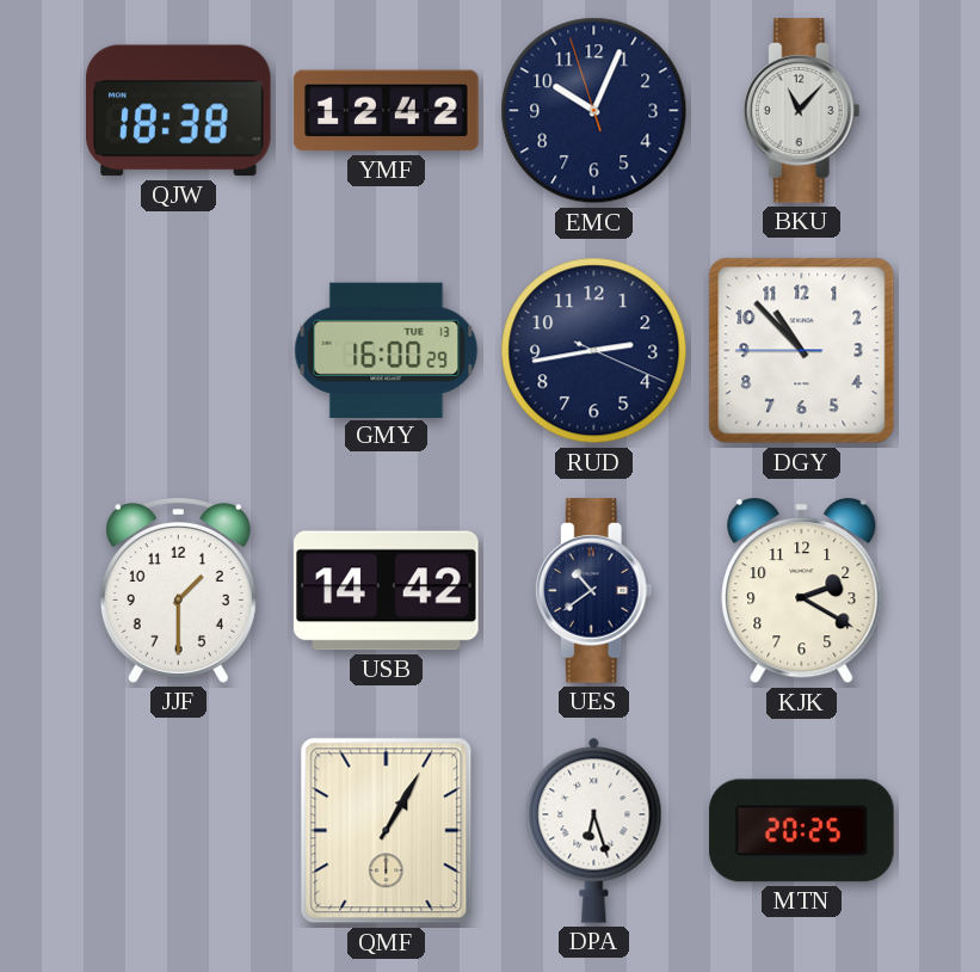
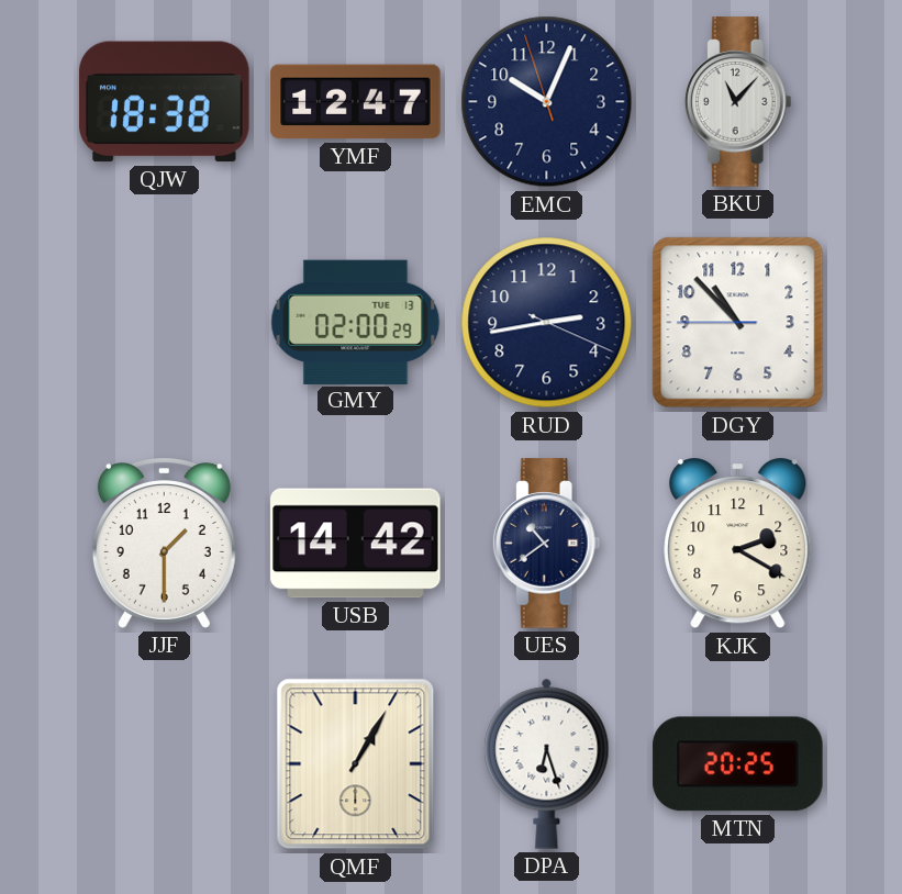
YMF: 12:42 -> 12:47
GMY: 16:00 -> 02:00
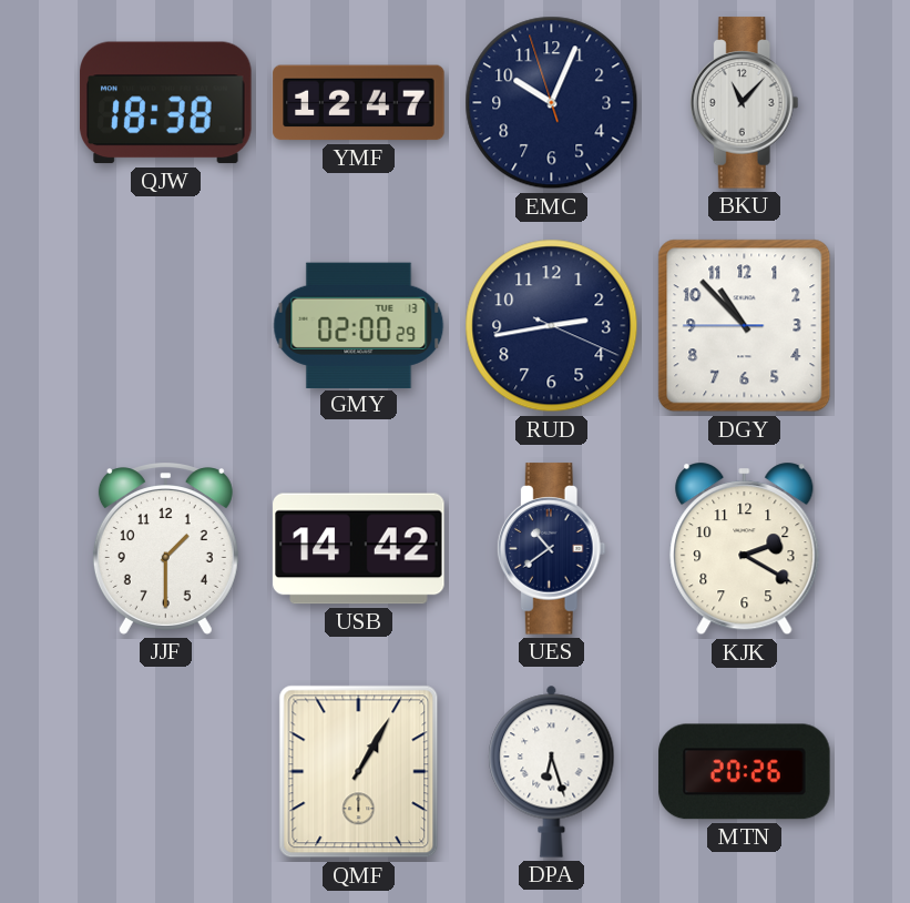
MTN: 20:25 -> 20:26
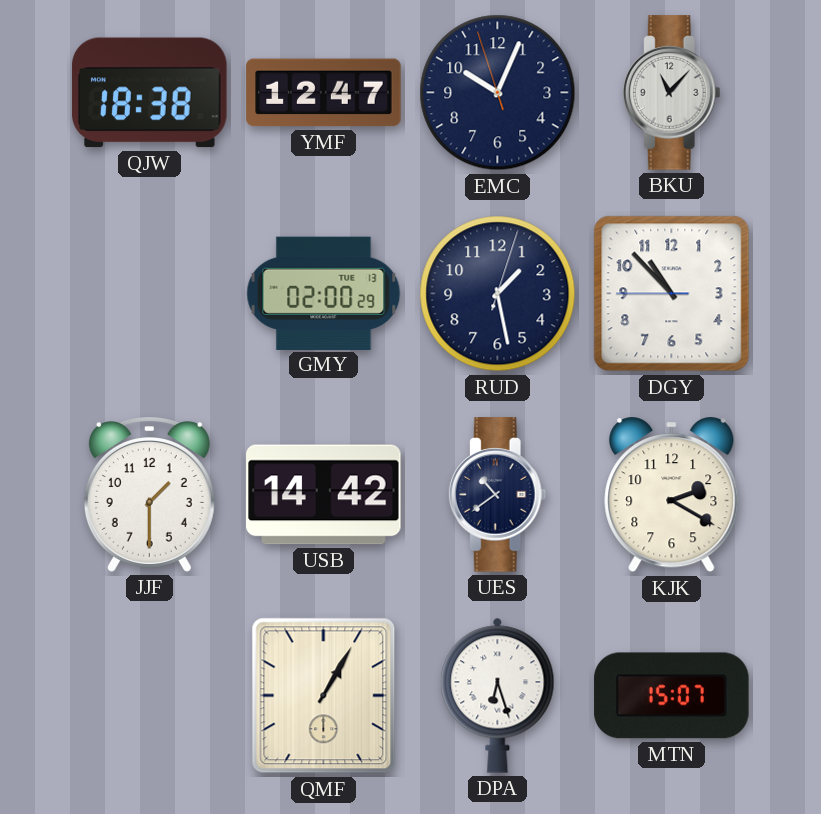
RUD: 2:43 -> 1:28
MTN: 20:26 -> 15:07
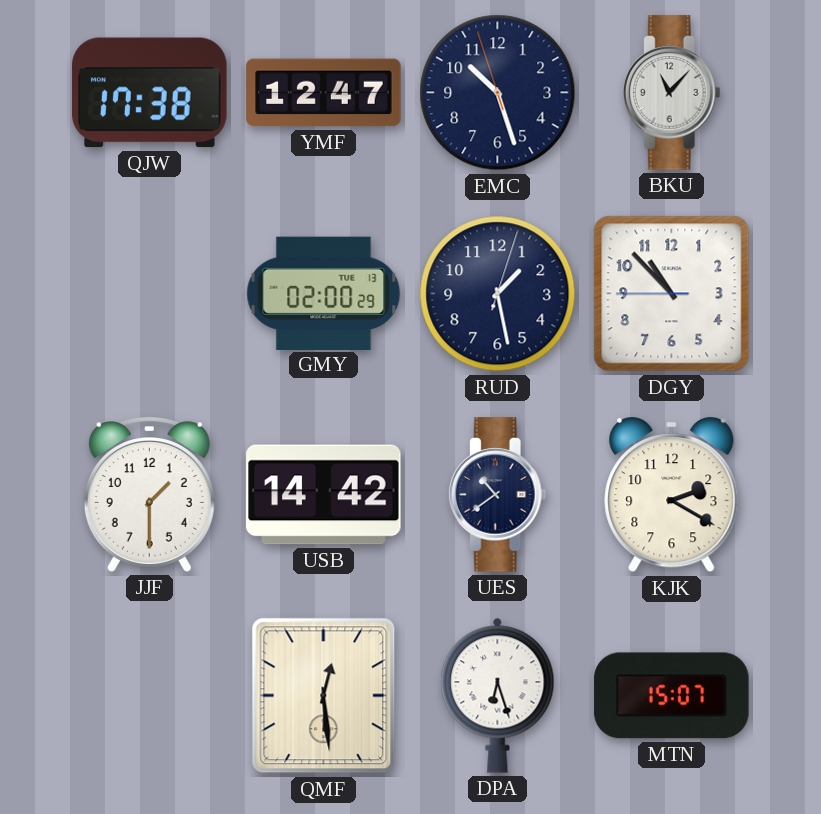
QJW: 18:38 -> 17:38
EMC: 10:03 -> 10:26
QMF: 1:05 -> 12:29
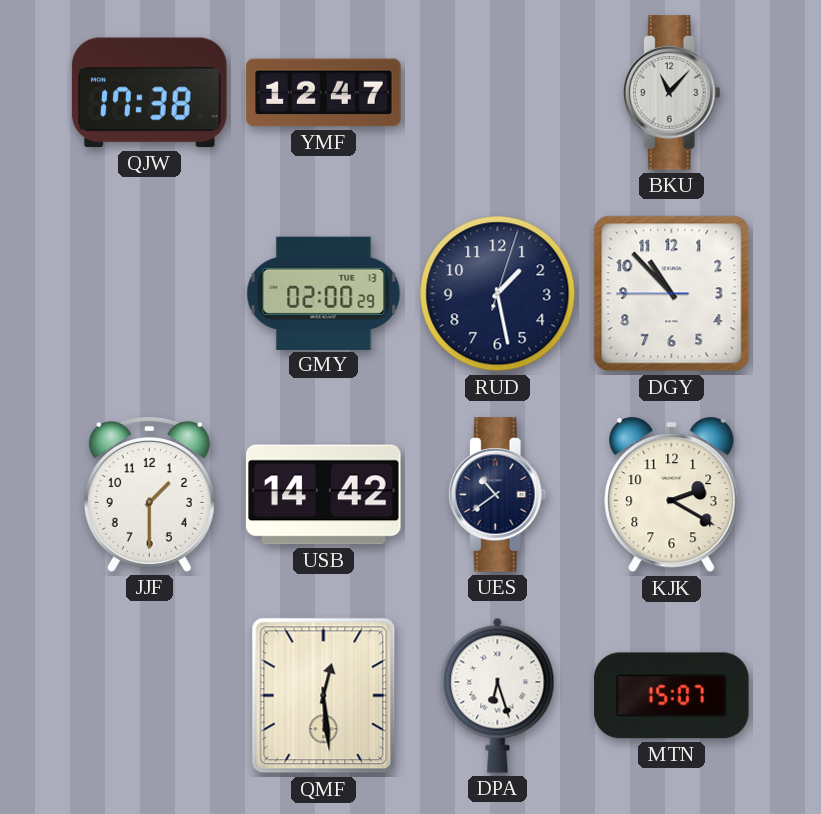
EMC: 10:26 -> none
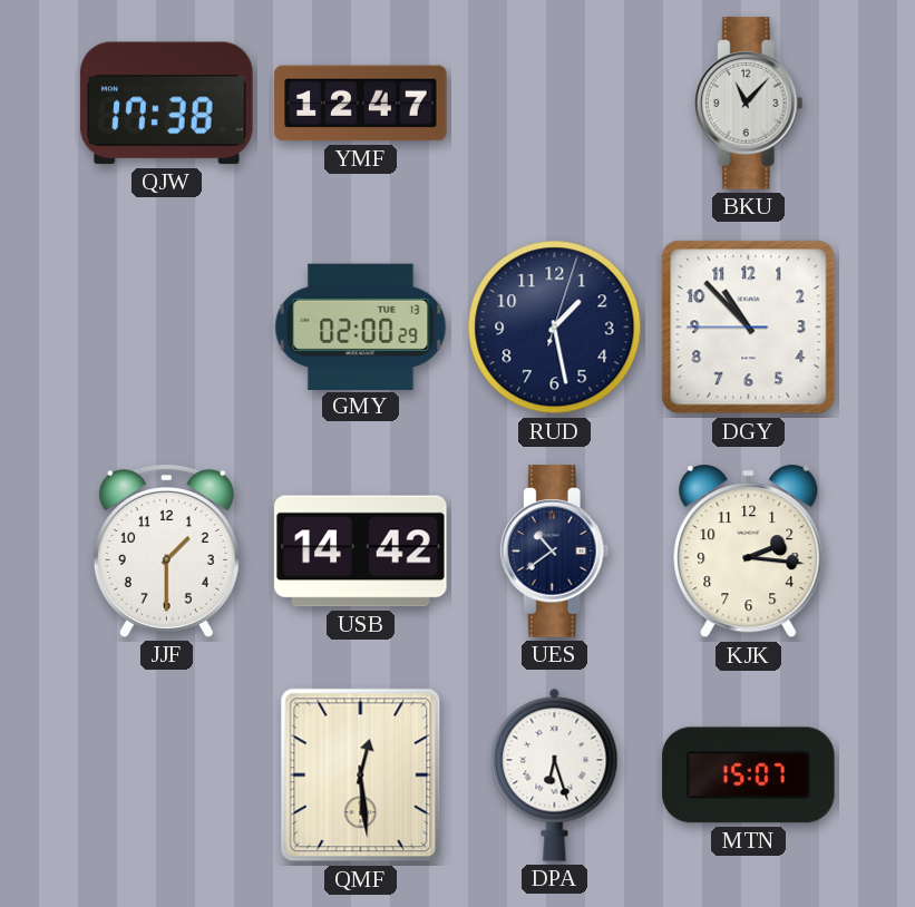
KJK: 2:20 -> 2:16
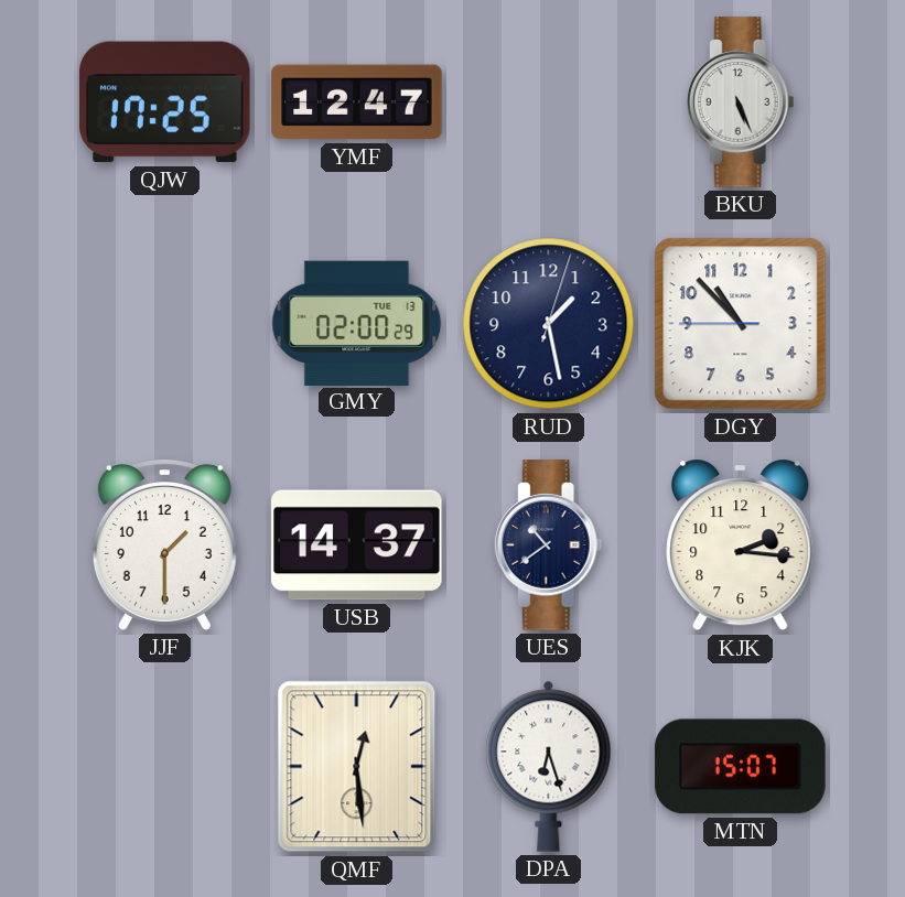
QJW: 17:38 -> 17:25
BKU: 11:07 -> 5:26
USB: 14:42 -> 14:37
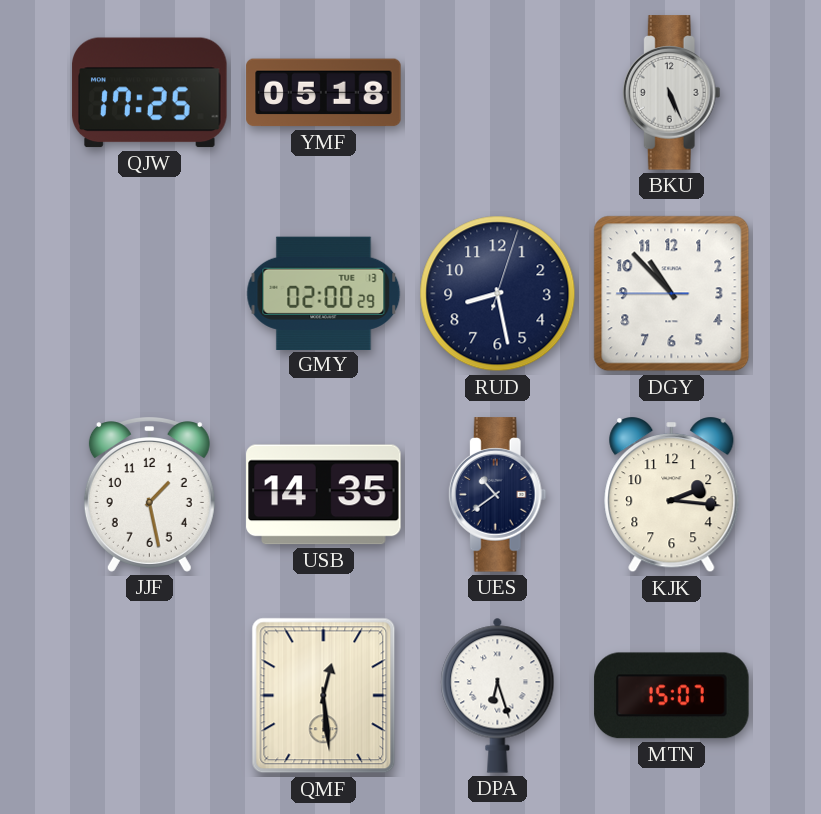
YMF: 12:47 -> 05:18
RUD: 1:28 -> 8:28
JJF: 1:30 -> 1:28
USB: 14:37 -> 14:35
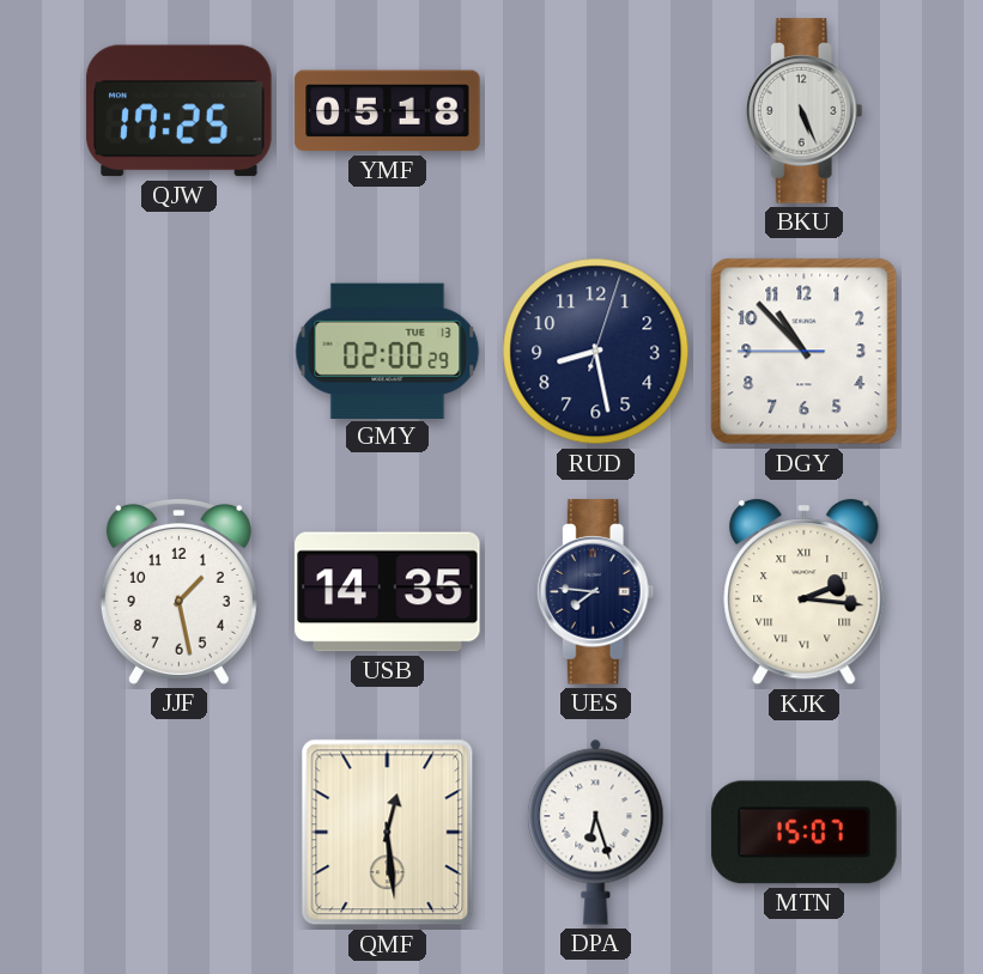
UES: 10:39 -> 7:46
KJK numerals: Arabic -> Roman
